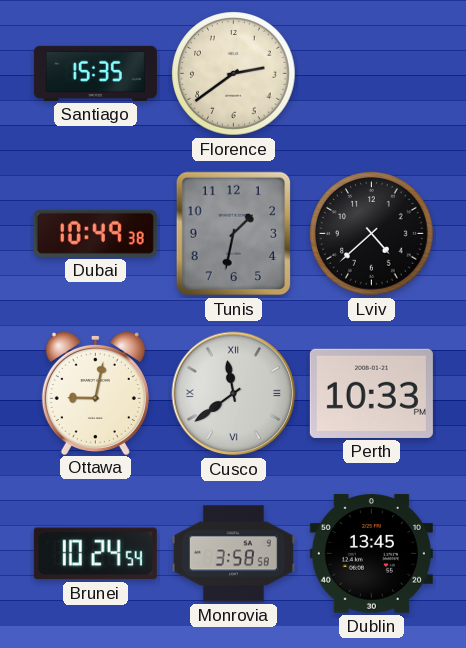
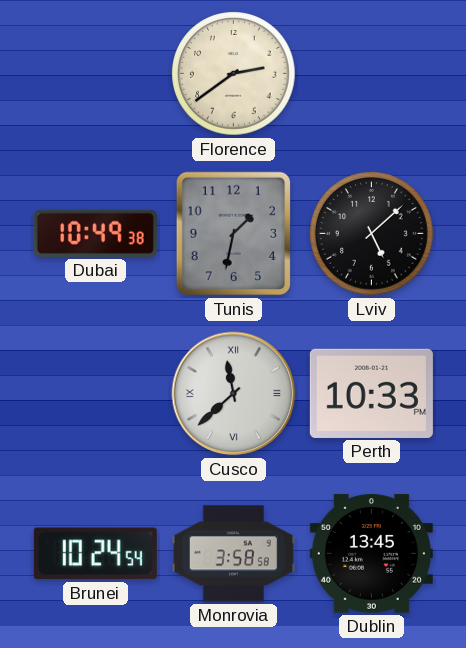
Santiago: 15:35 -> none
Lviv: 4:38 -> 5:08
Ottawa: 9:02 -> none
Cusco: 11:39 -> 11:38
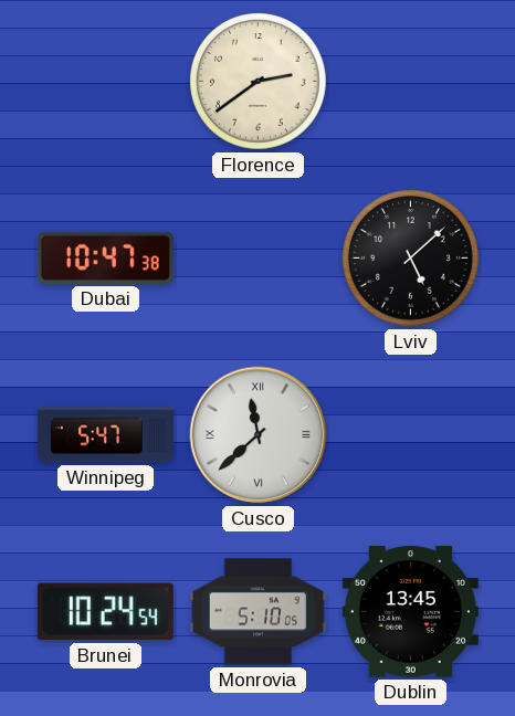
Dubai: 10:49 -> 10:47
Tunis: 1:32 -> none
Winnipeg: none -> 5:47
Perth: 10:33 -> none
Monrovia: 3:58 -> 5:10
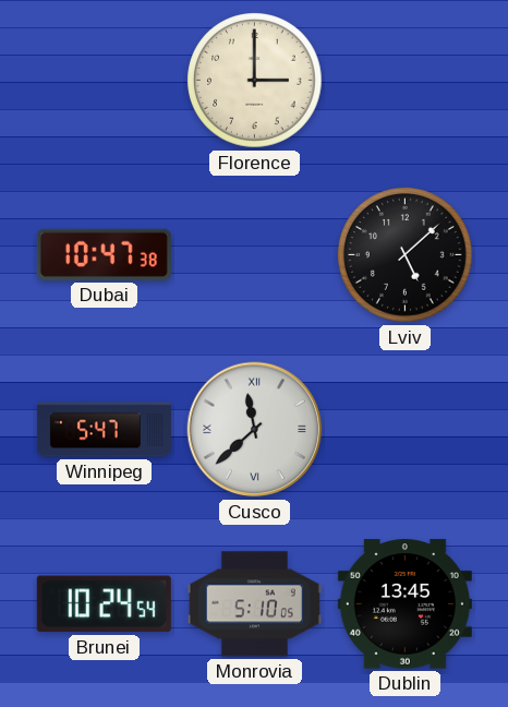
Florence: 2:39 -> 3:00
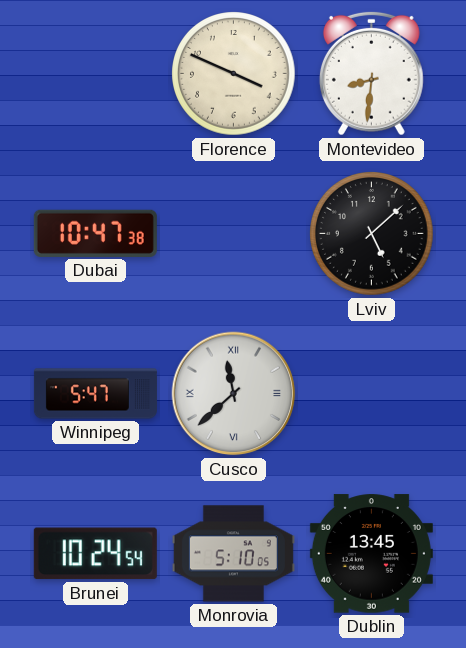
Florence: 3:00 -> 3:49
Montevideo: none -> 8:31
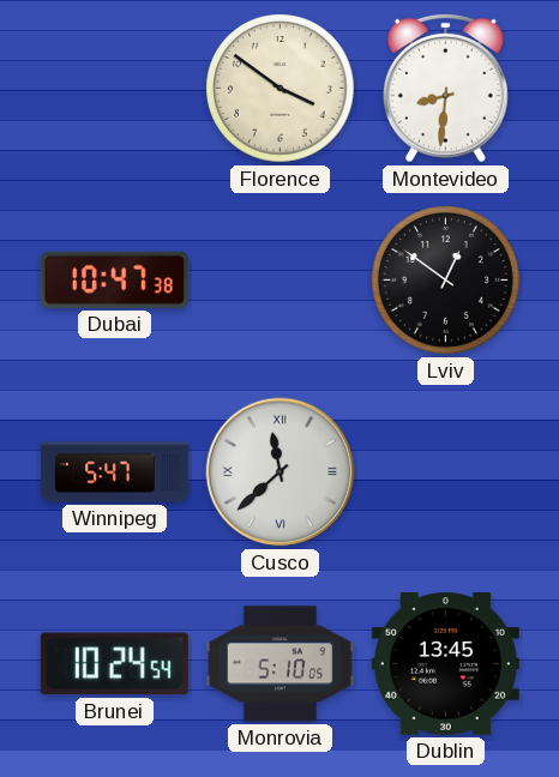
Florence: 3:49 -> 3:51
Lviv: 5:08 -> 12:51
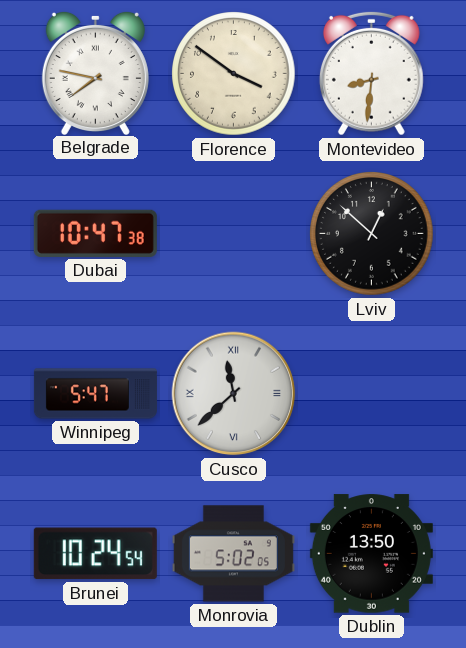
Belgrade: none -> 7:47
Lviv: 12:51 -> 12:52
Monrovia: 5:10 -> 5:02
Dublin: 13:45 -> 13:50
